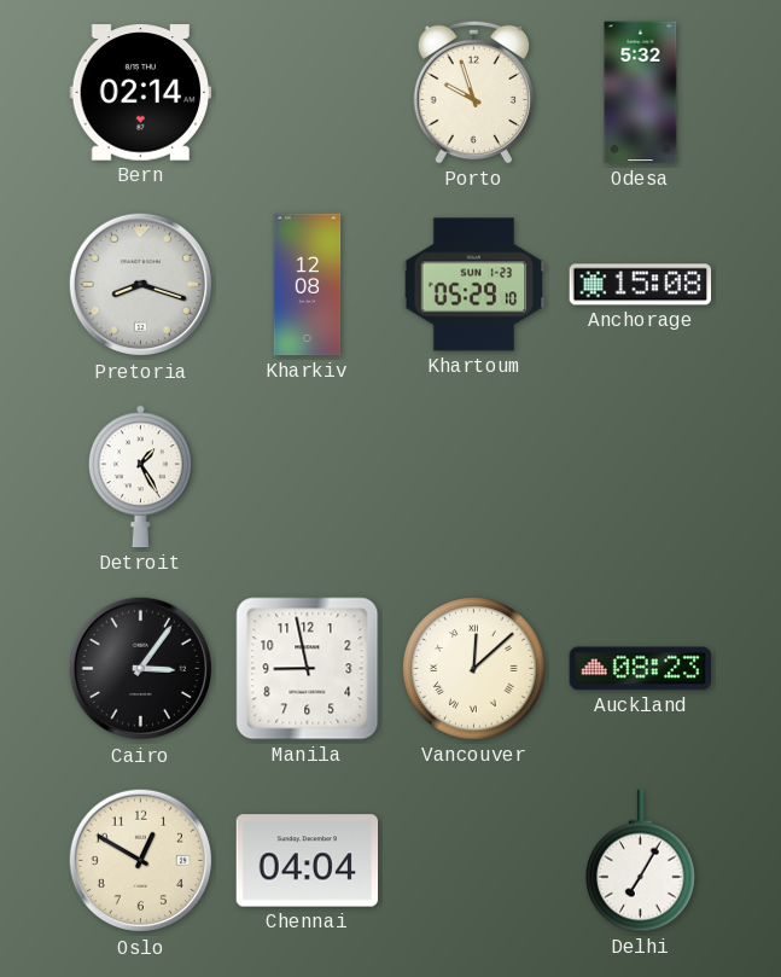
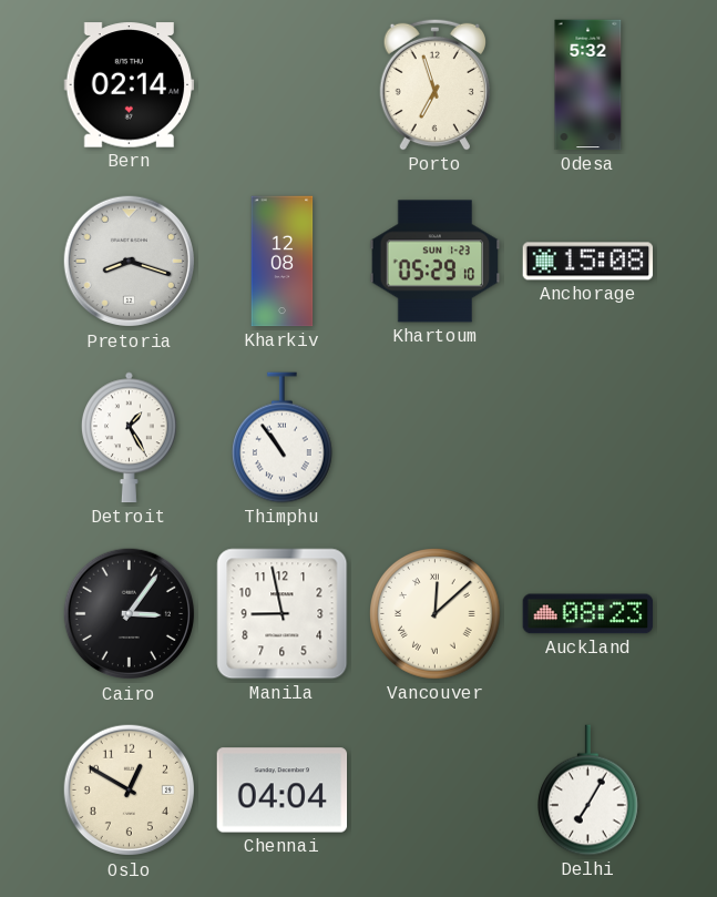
Porto: 9:57 -> 6:57
Thimphu: none -> 10:54
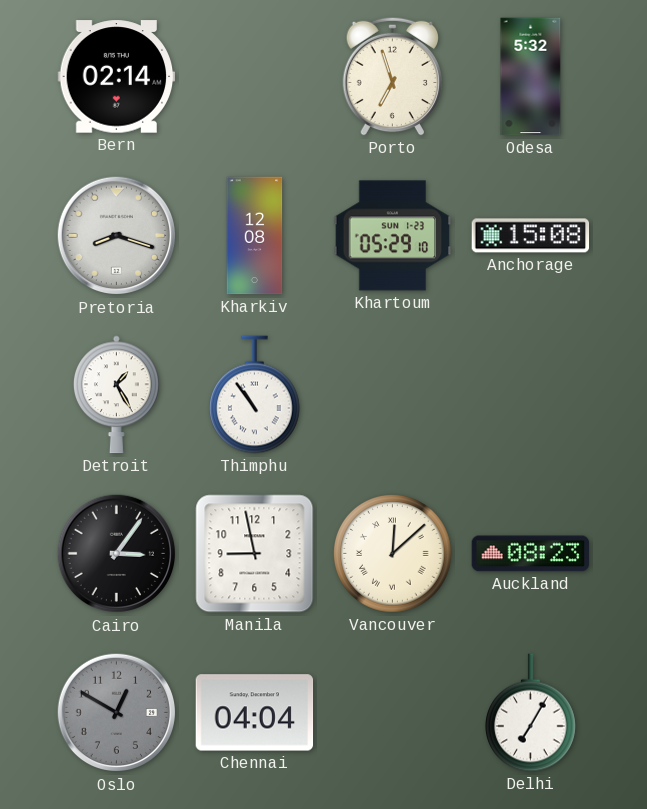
Oslo dial: cream -> grey
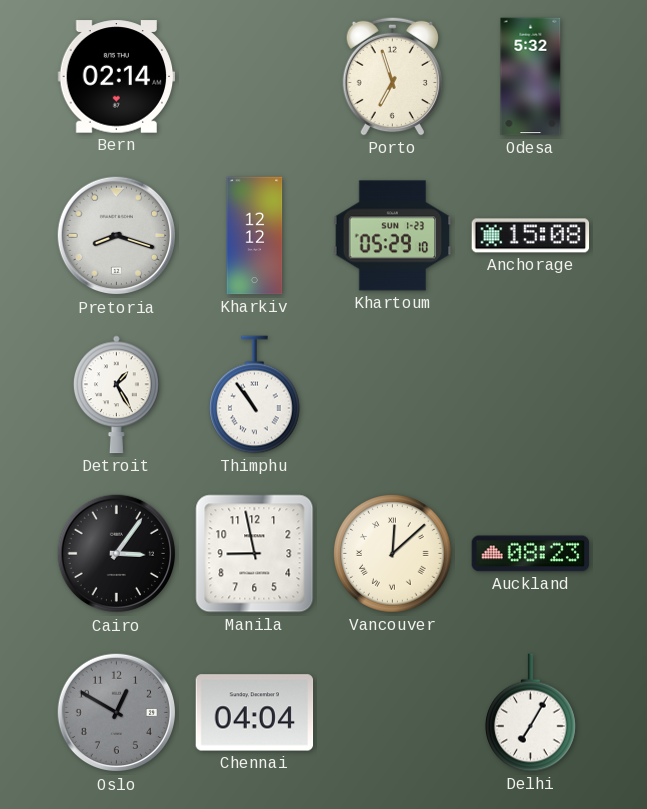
Kharkiv: 12:08 -> 12:12
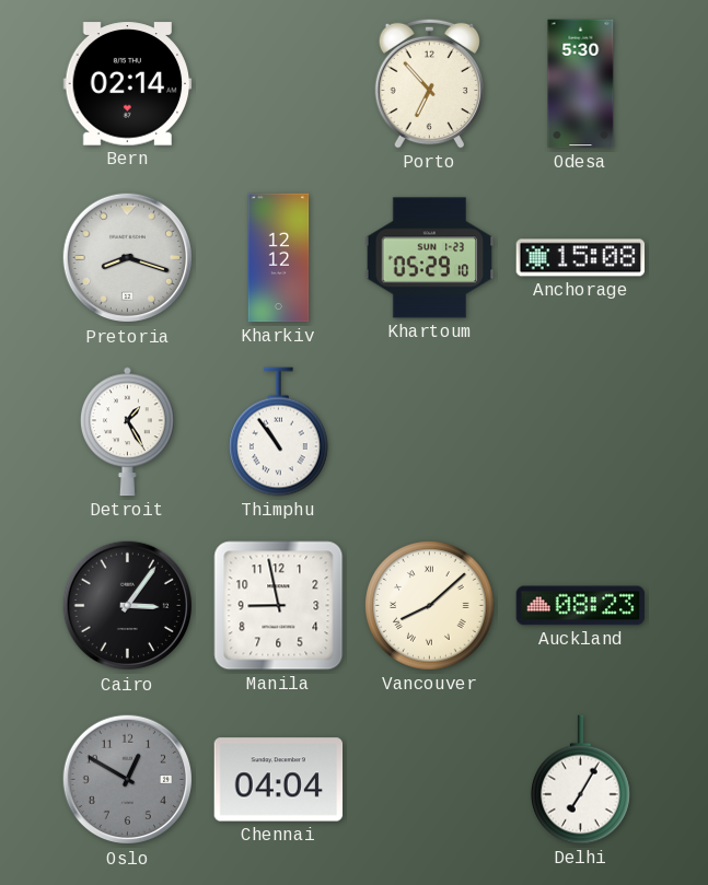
Porto: 6:57 -> 6:53
Odesa: 5:32 -> 5:30
Vancouver: 12:08 -> 8:08
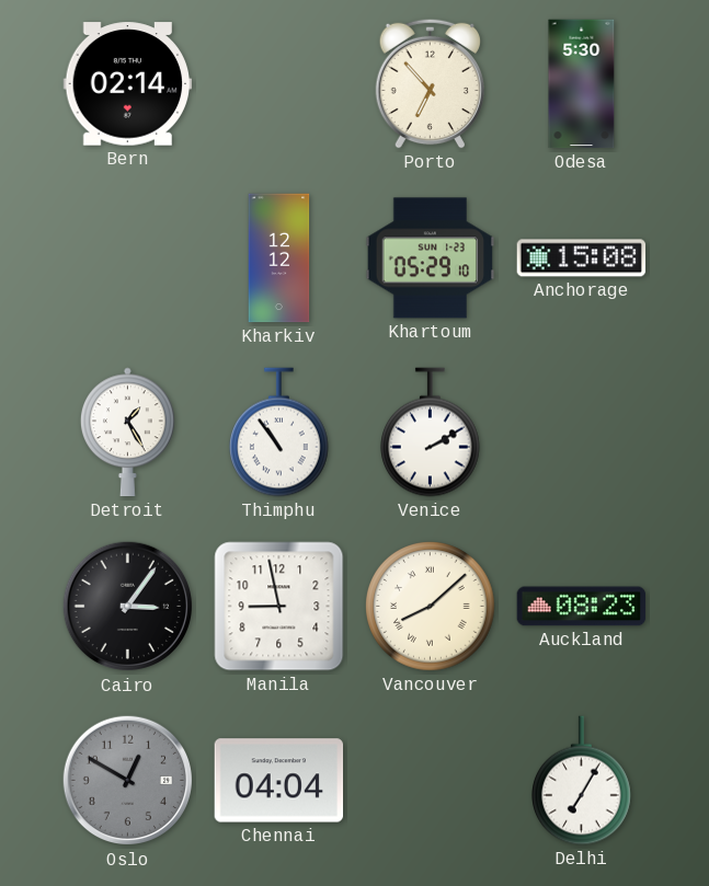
Pretoria: 8:18 -> none
Venice: none -> 2:10
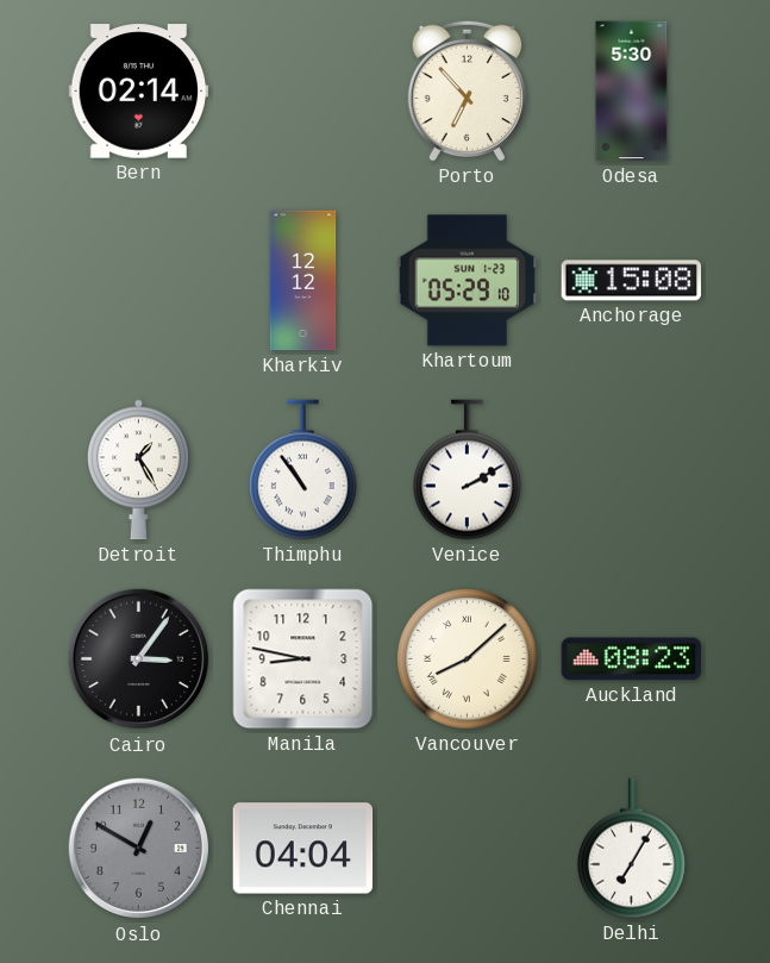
Manila: 8:58 -> 8:47
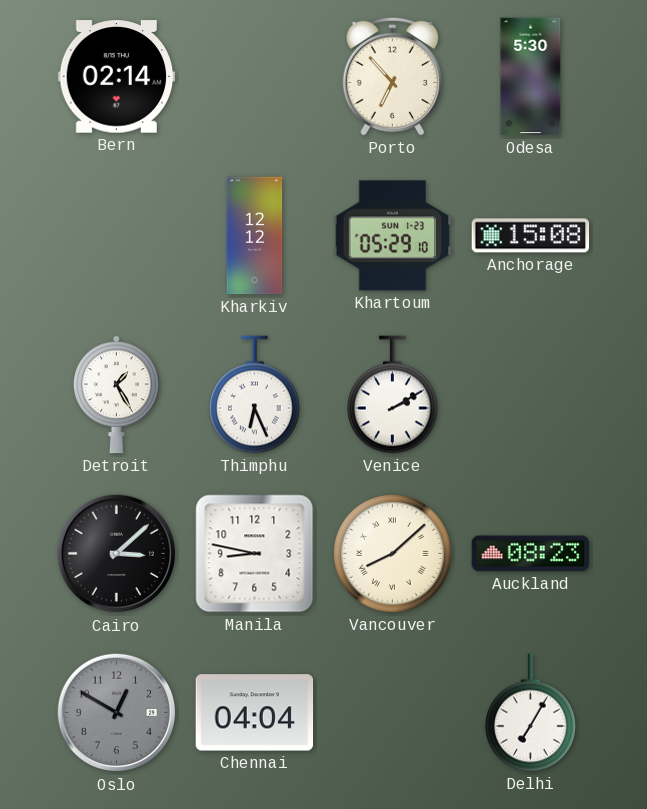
Thimphu: 10:54 -> 6:26
Cairo: 3:06 -> 3:08
